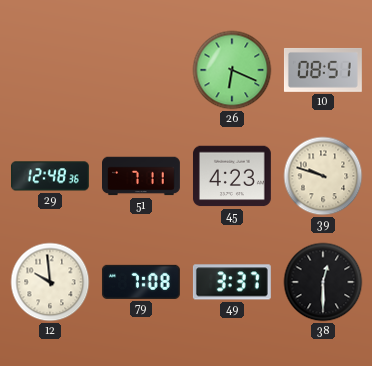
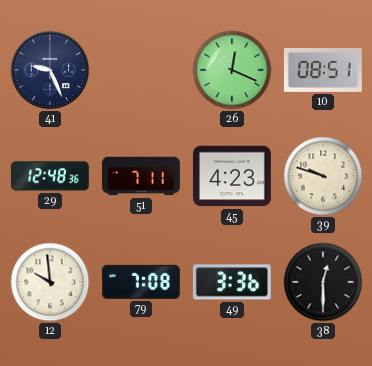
41: none -> 9:26
26: 6:19 -> 12:19
49: 3:37 -> 3:36
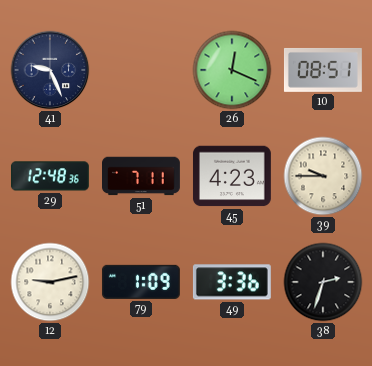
39: 9:48 -> 9:45
12: 9:59 -> 9:13
79: 7:08 -> 1:09
38: 12:30 -> 2:33
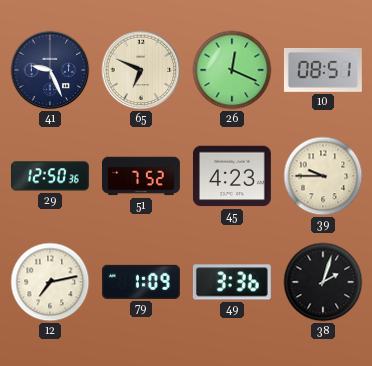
65: none -> 6:49
29: 12:48 -> 12:50
51: 7:11 -> 7:52
12: 9:13 -> 7:13
38: 2:33 -> 2:03
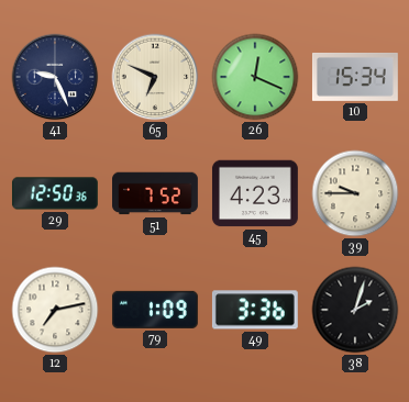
10: 08:51 -> 15:34
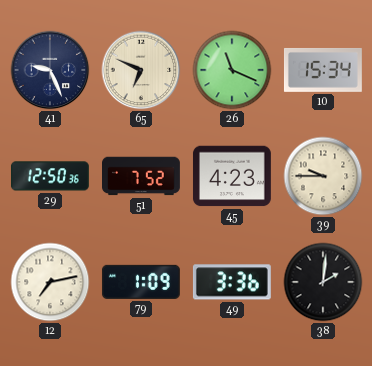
26: 12:19 -> 11:19
38: 2:03 -> 2:01
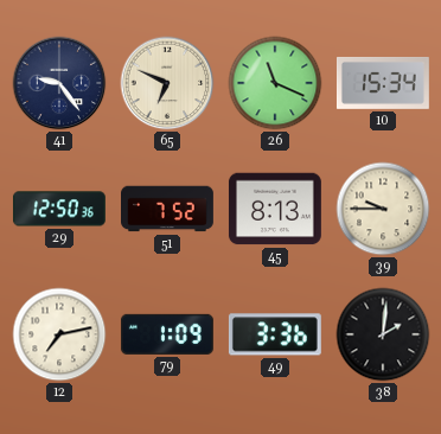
41: 9:26 -> 9:24
45: 4:23 -> 8:13
